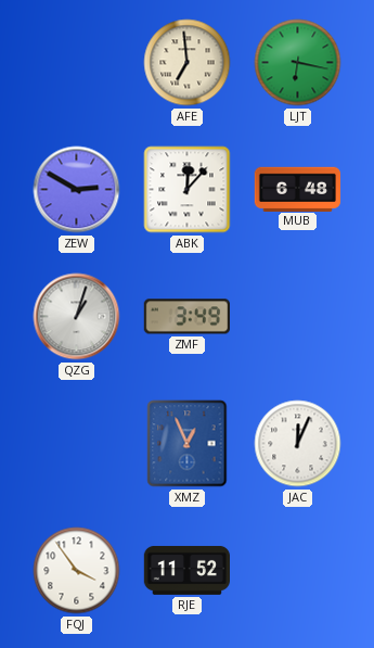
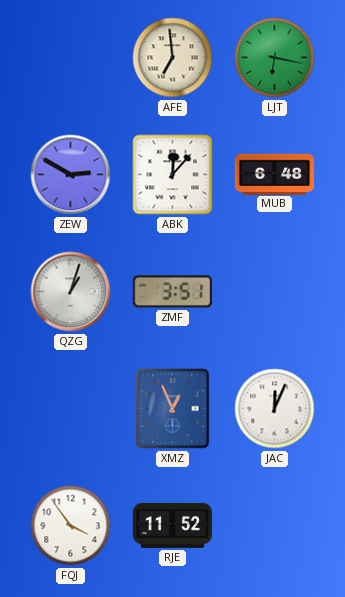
ZMF: 3:49 -> 3:51
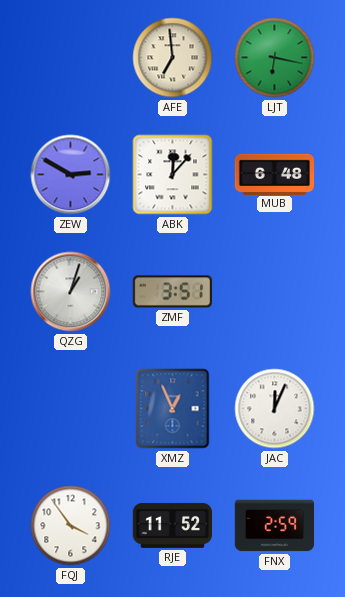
FNX: none -> 2:59
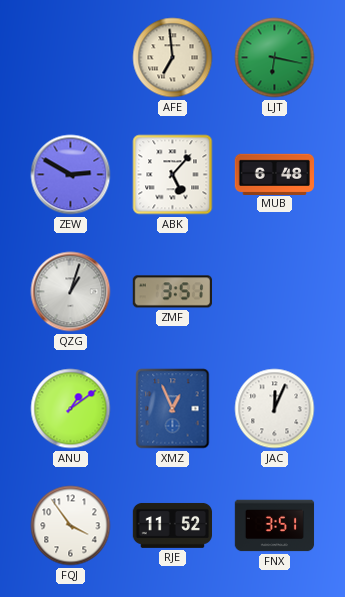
ABK: 12:07 -> 5:07
ANU: none -> 1:09
FNX: 2:59 -> 3:51
